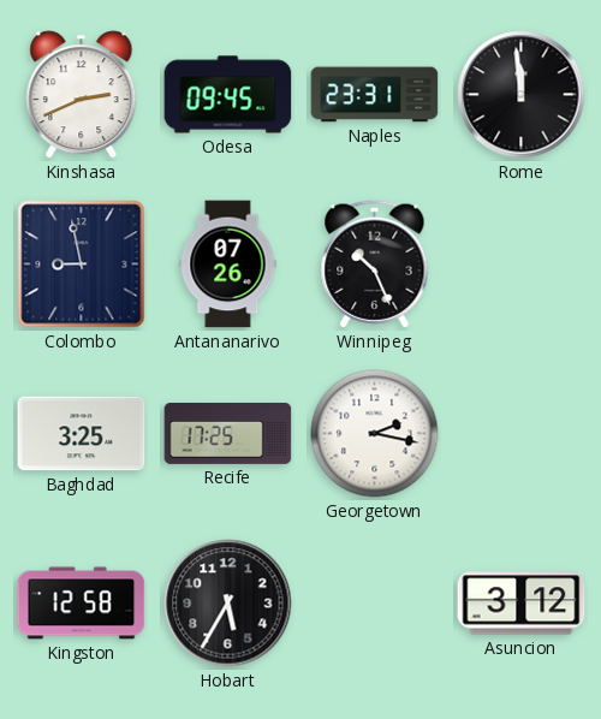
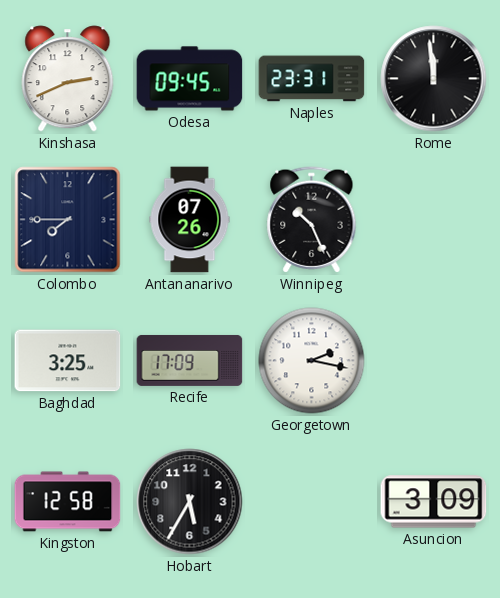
Colombo: 8:58 -> 7:45
Recife: 17:25 -> 17:09
Asuncion: 3:12 -> 3:09
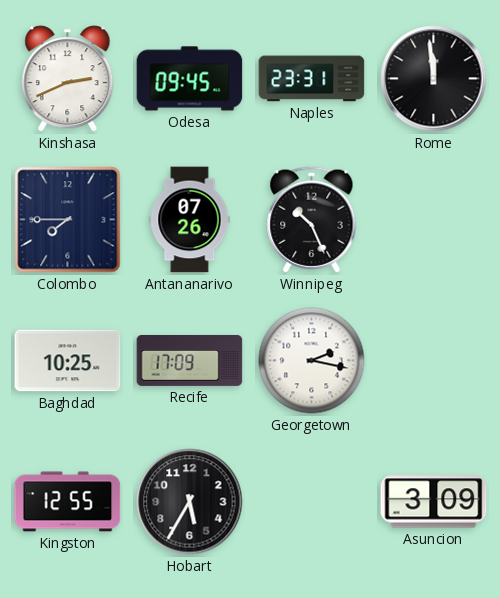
Baghdad: 3:25 -> 10:25
Kingston: 12:58 -> 12:55
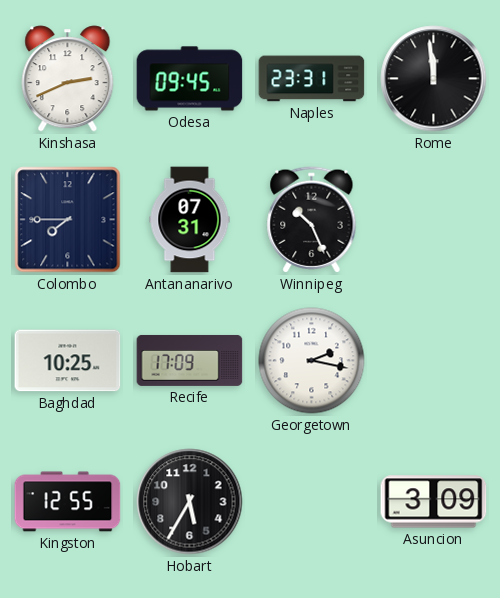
Antananarivo: 07:26 -> 07:31
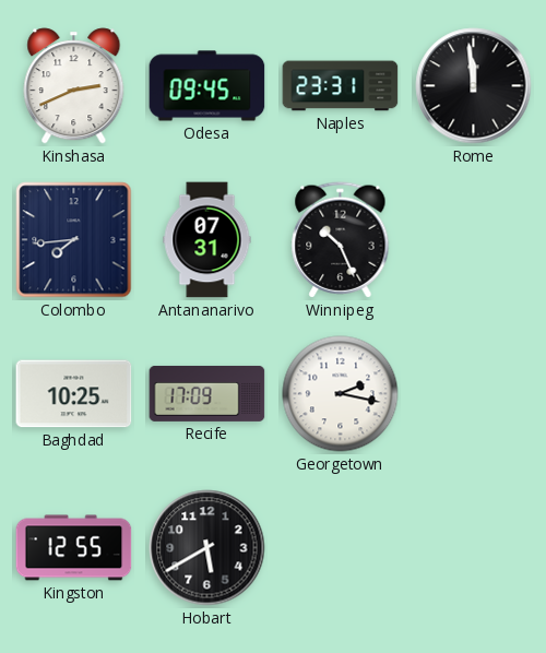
Colombo: 7:45 -> 7:44
Hobart: 5:35 -> 5:40
Asuncion: 3:09 -> none
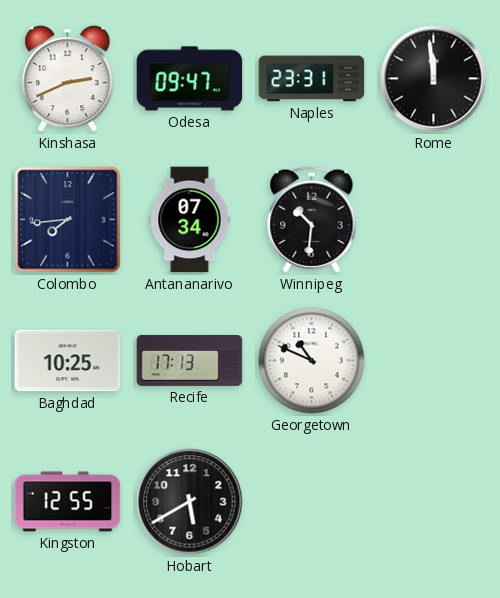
Odesa: 09:45 -> 09:47
Antananarivo: 07:31 -> 07:34
Winnipeg: 10:26 -> 10:31
Recife: 17:09 -> 17:13
Georgetown: 2:17 -> 10:49
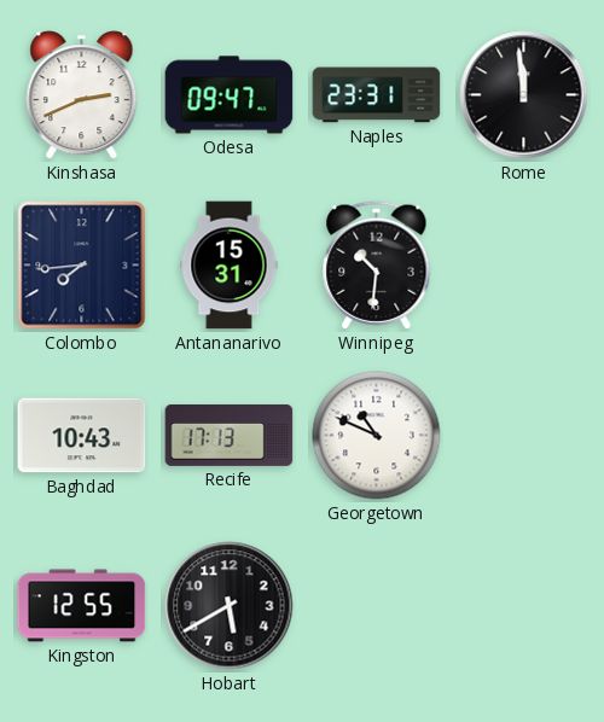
Antananarivo: 07:34 -> 15:31
Baghdad: 10:25 -> 10:43
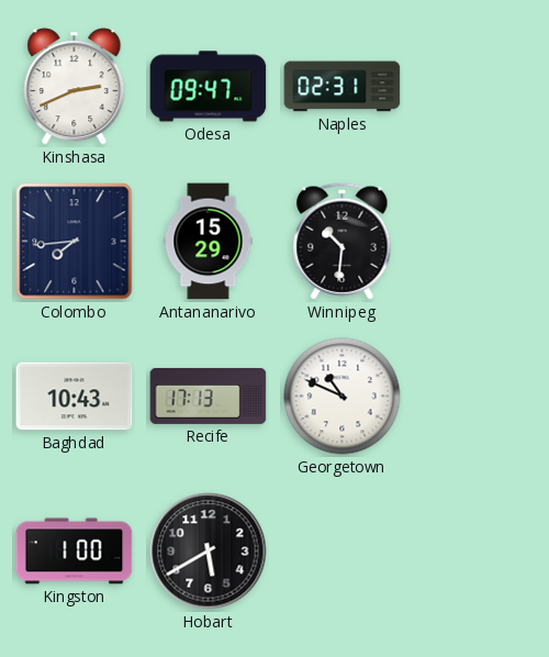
Naples: 23:31 -> 02:31
Rome: 11:59 -> none
Antananarivo: 15:31 -> 15:29
Kingston: 12:55 -> 1:00
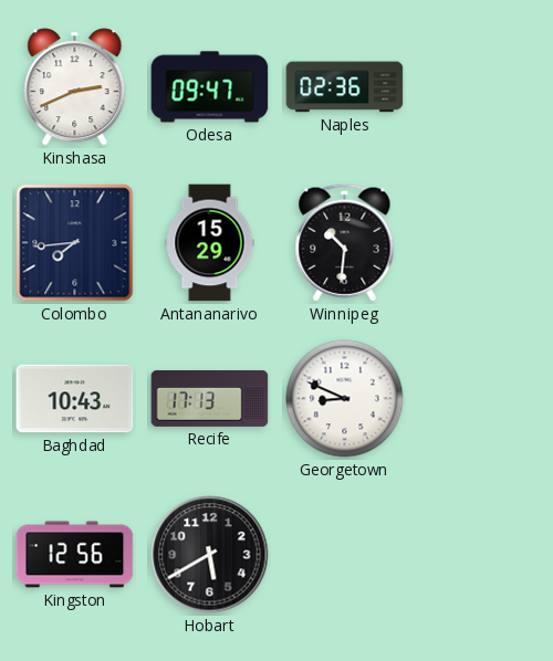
Naples: 02:31 -> 02:36
Georgetown: 10:49 -> 8:49
Kingston: 1:00 -> 12:56
